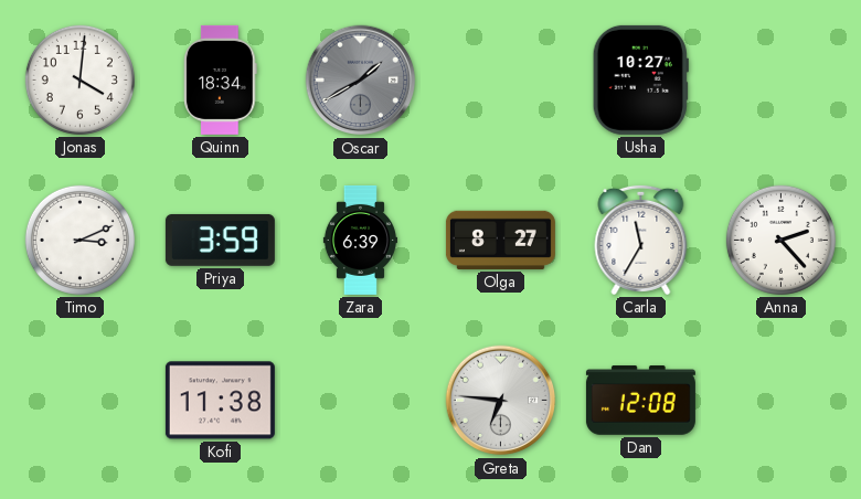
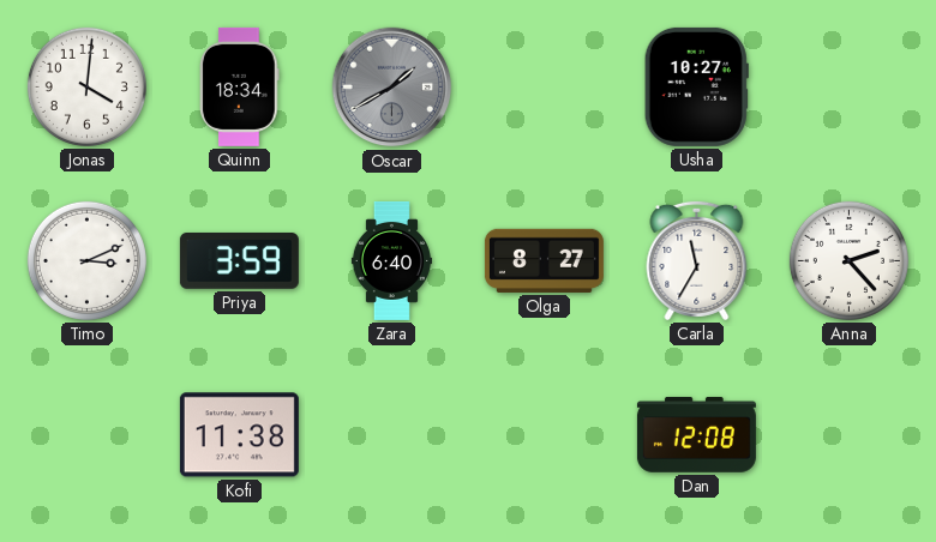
Zara: 6:39 -> 6:40
Greta: 6:46 -> none
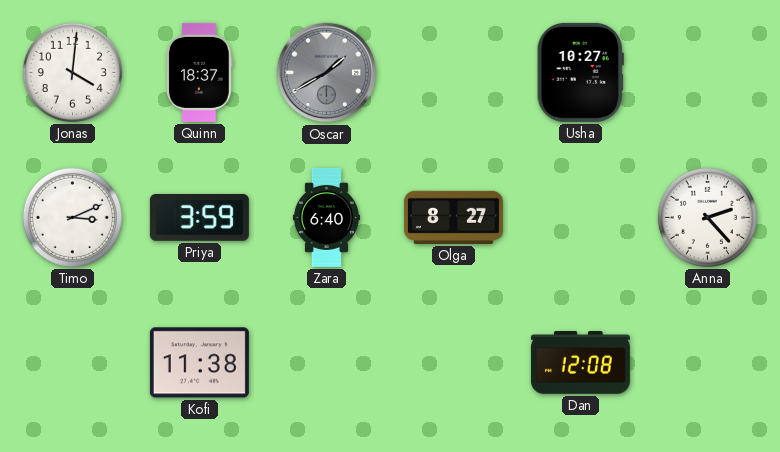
Quinn: 18:34 -> 18:37
Carla: 11:35 -> none
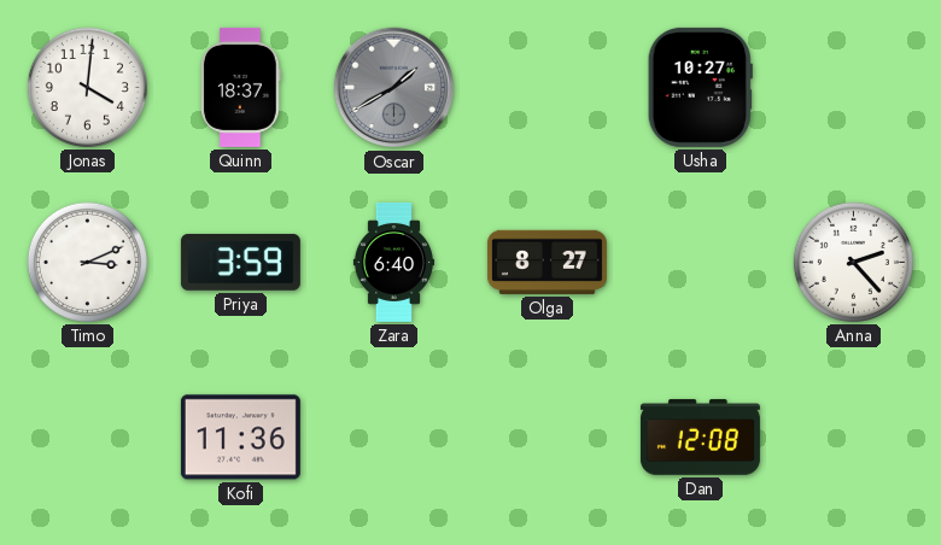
Kofi: 11:38 -> 11:36
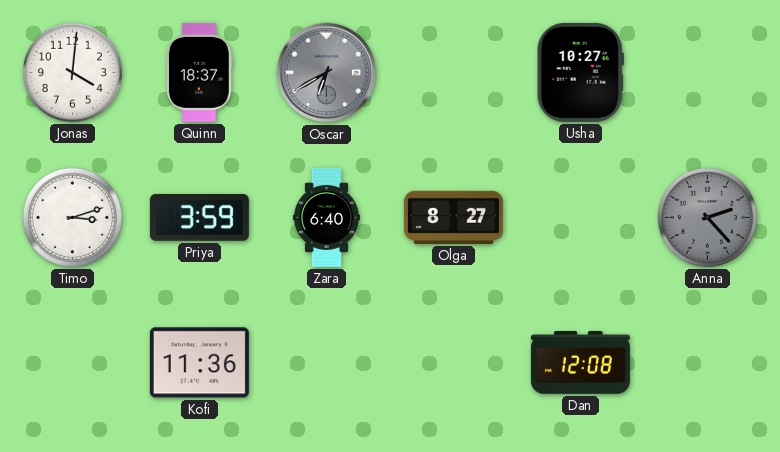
Oscar: 1:40 -> 6:40
Timo: 3:11 -> 3:12
Anna dial: white -> grey
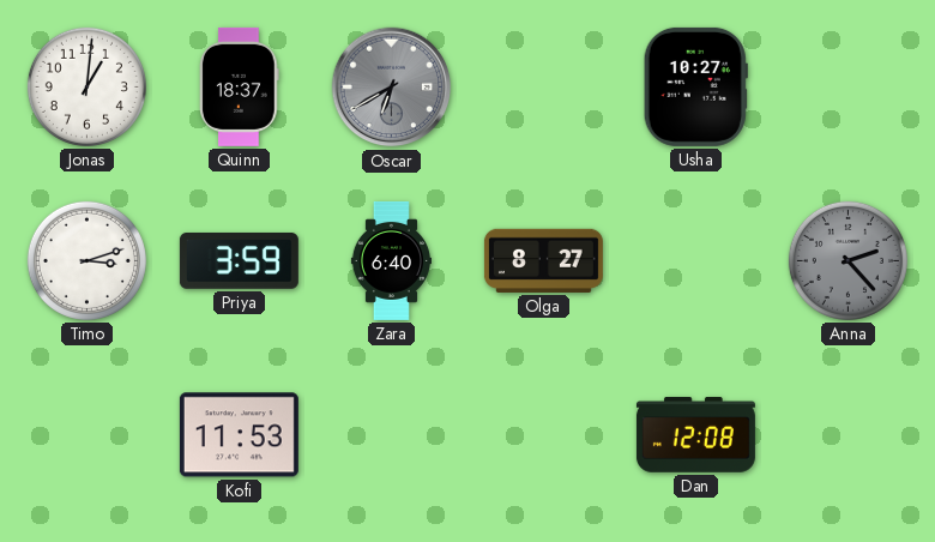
Jonas: 4:01 -> 1:01
Kofi: 11:36 -> 11:53
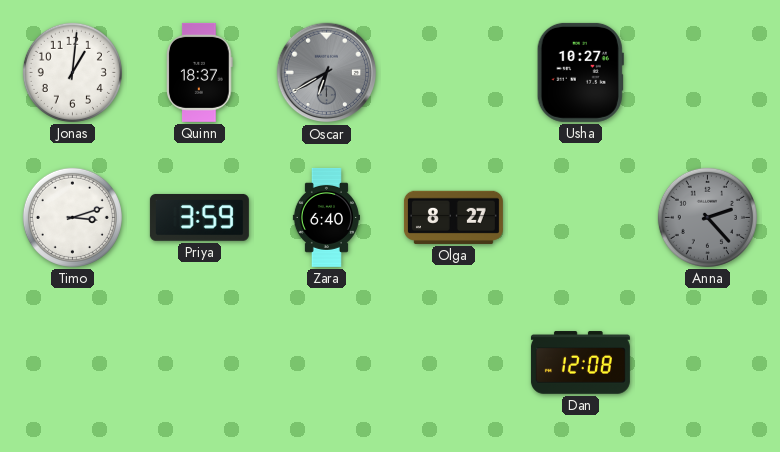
Kofi: 11:53 -> none
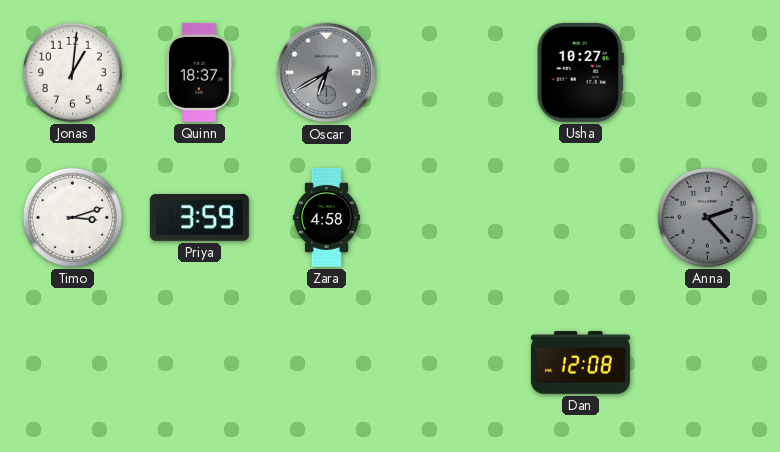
Zara: 6:40 -> 4:58
Olga: 8:27 -> none
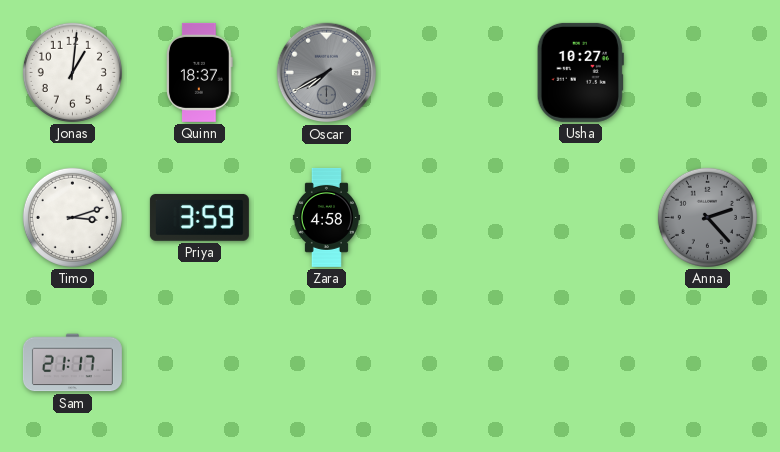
Oscar: 6:40 -> 7:40
Sam: none -> 21:17
Dan: 12:08 -> none
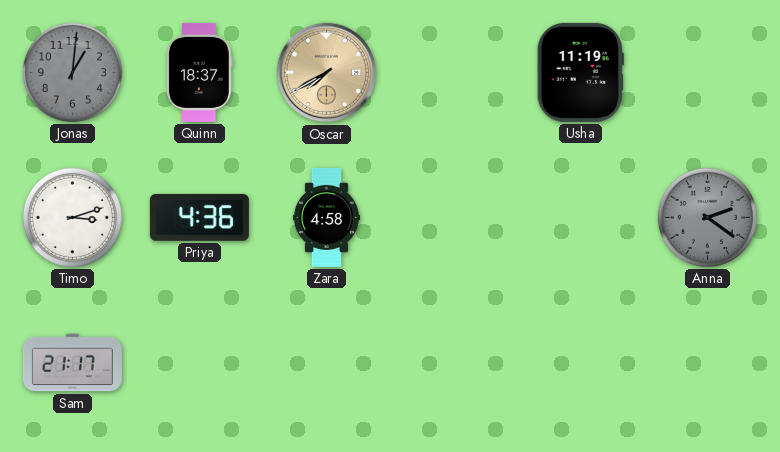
Jonas dial: white -> grey
Oscar dial: grey -> champagne
Usha: 10:27 -> 11:19
Priya: 3:59 -> 4:36
Anna: 2:23 -> 2:21
